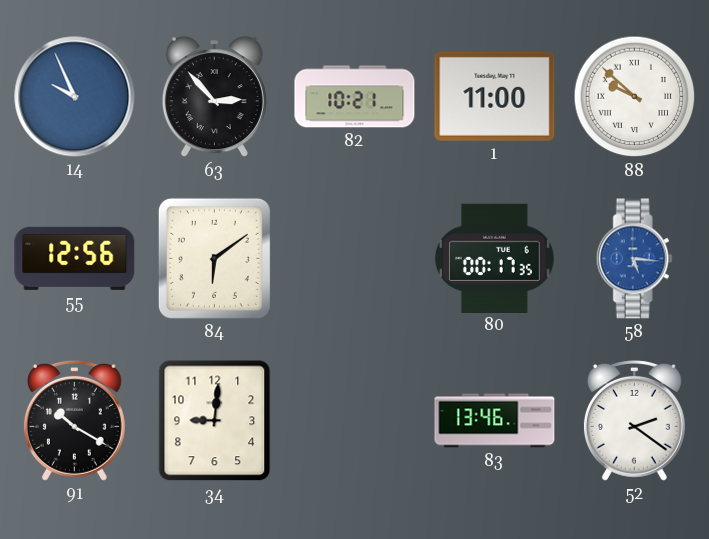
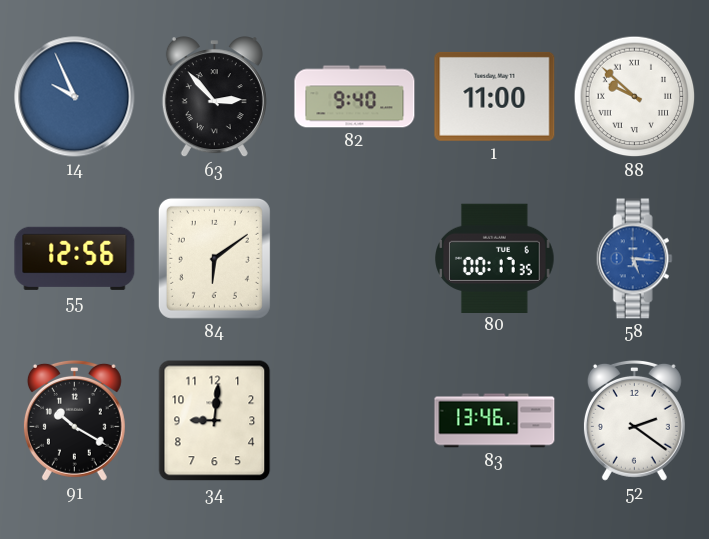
82: 10:21 -> 9:40
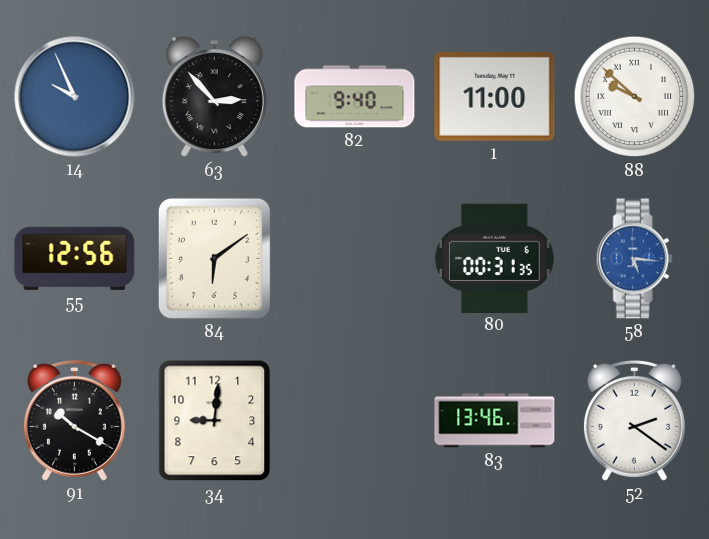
80: 00:17 -> 00:31
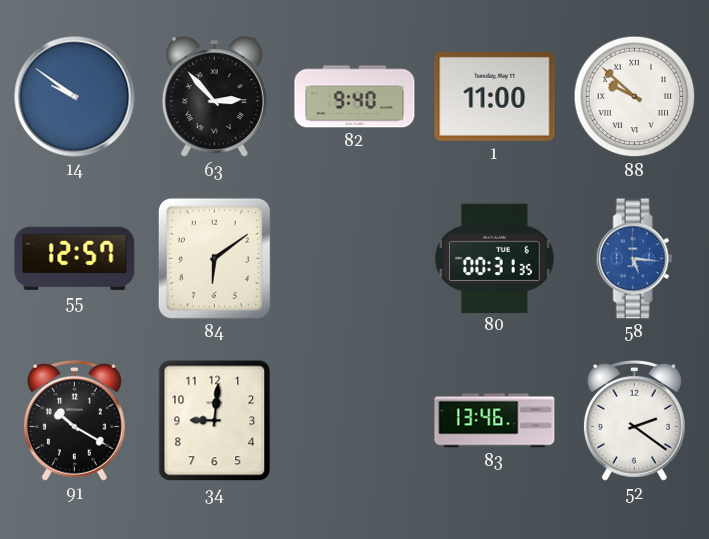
14: 9:56 -> 9:51
55: 12:56 -> 12:57
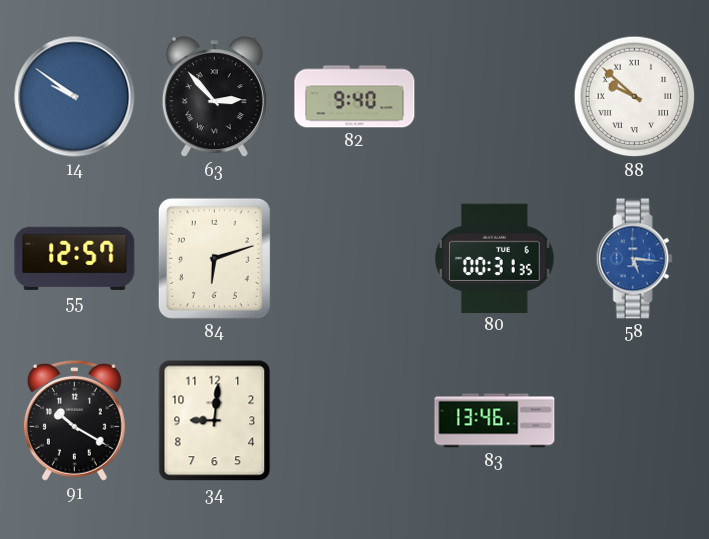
1: 11:00 -> none
84: 6:09 -> 6:12
52: 2:21 -> none
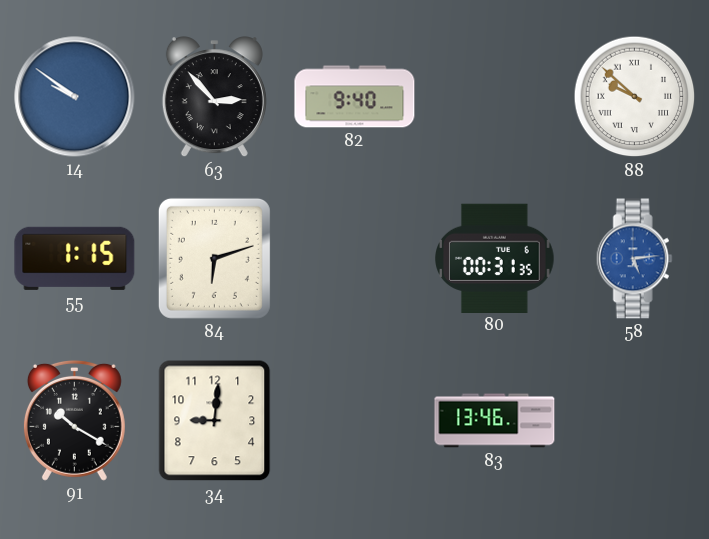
55: 12:57 -> 1:15
58: 5:16 -> 5:14
